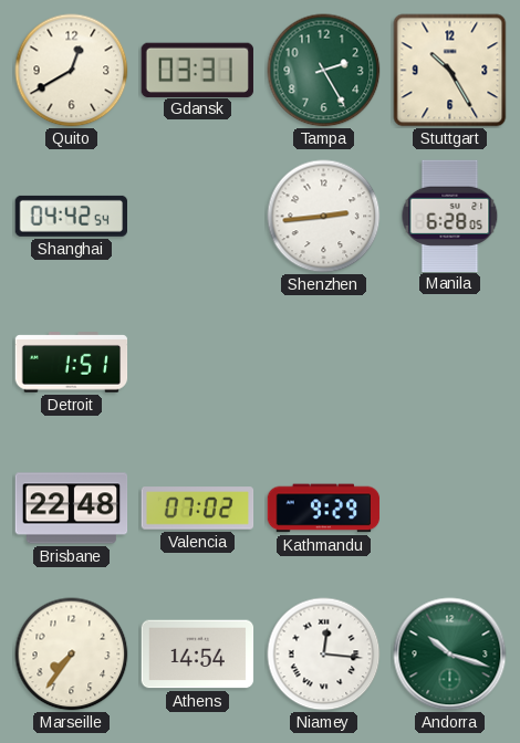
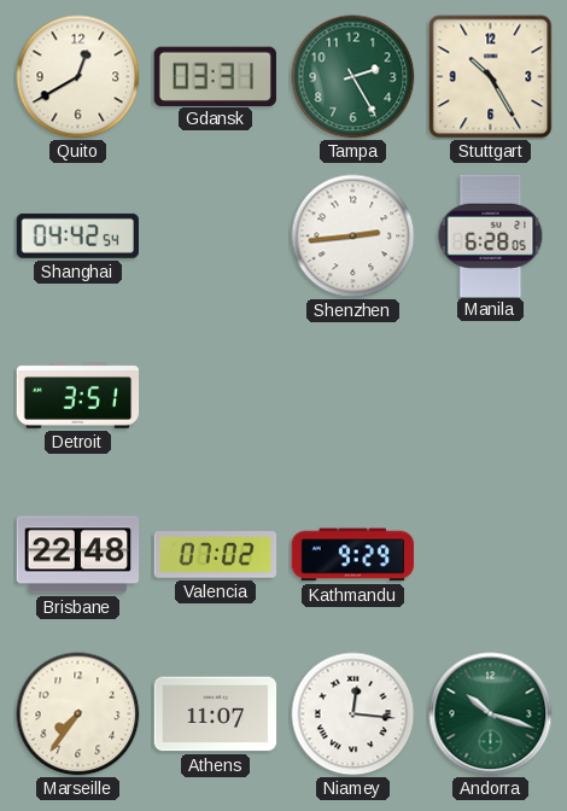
Detroit: 1:51 -> 3:51
Athens: 14:54 -> 11:07
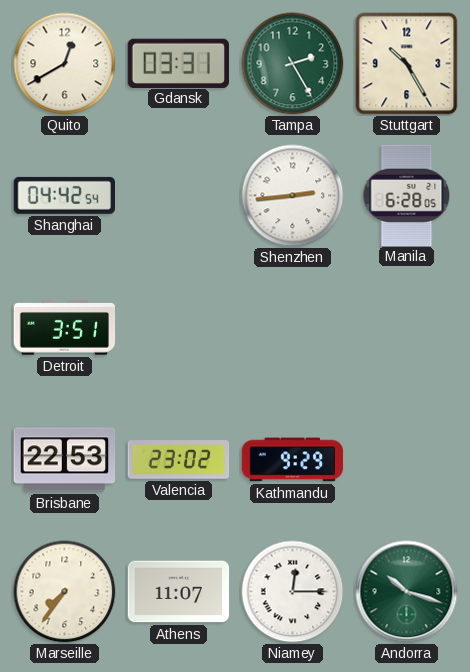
Brisbane: 22:48 -> 22:53
Valencia: 07:02 -> 23:02
Niamey: 12:16 -> 12:15
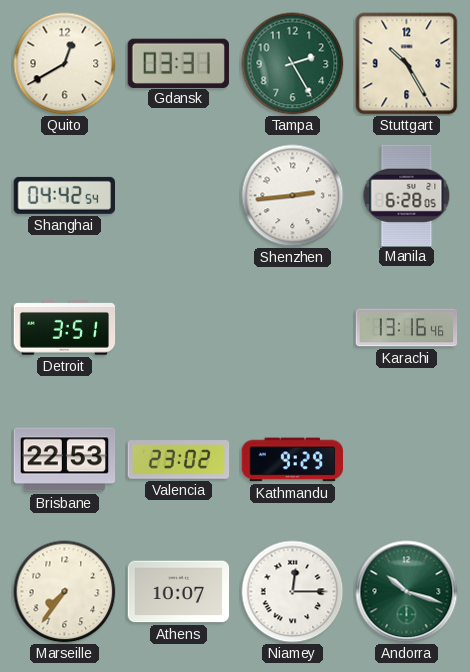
Karachi: none -> 13:16
Athens: 11:07 -> 10:07
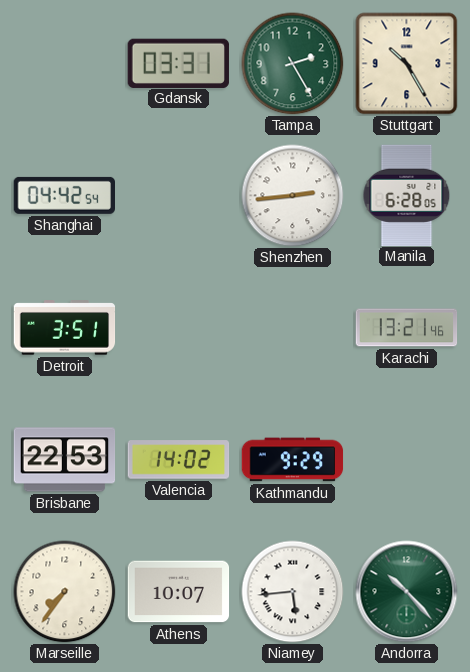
Quito: 12:40 -> none
Karachi: 13:16 -> 13:21
Valencia: 23:02 -> 14:02
Niamey: 12:15 -> 5:44
Andorra: 10:18 -> 10:23
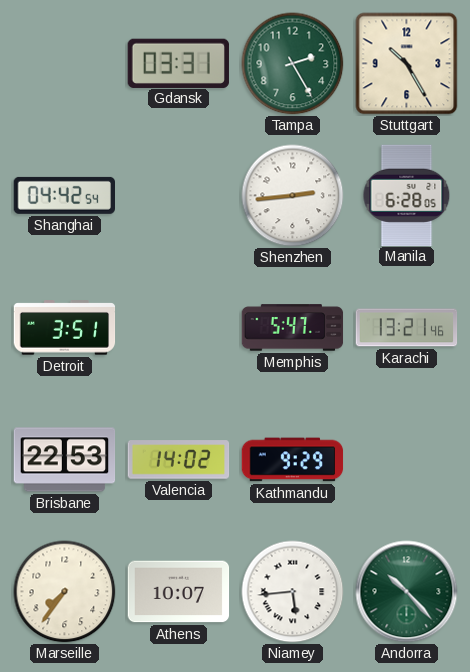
Memphis: none -> 5:47
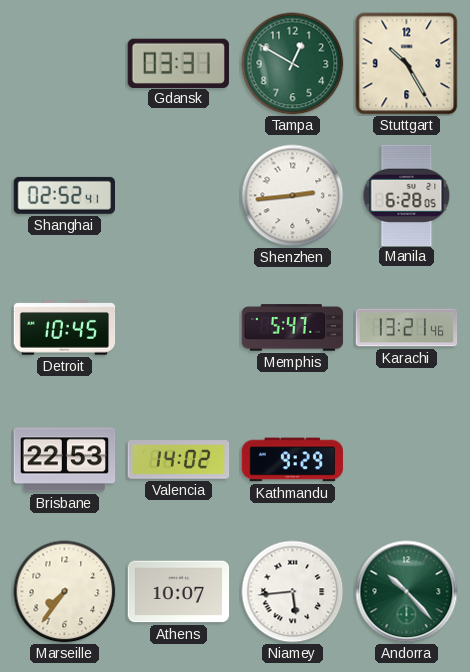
Tampa: 2:25 -> 12:50
Shanghai: 04:42 -> 02:52
Detroit: 3:51 -> 10:45
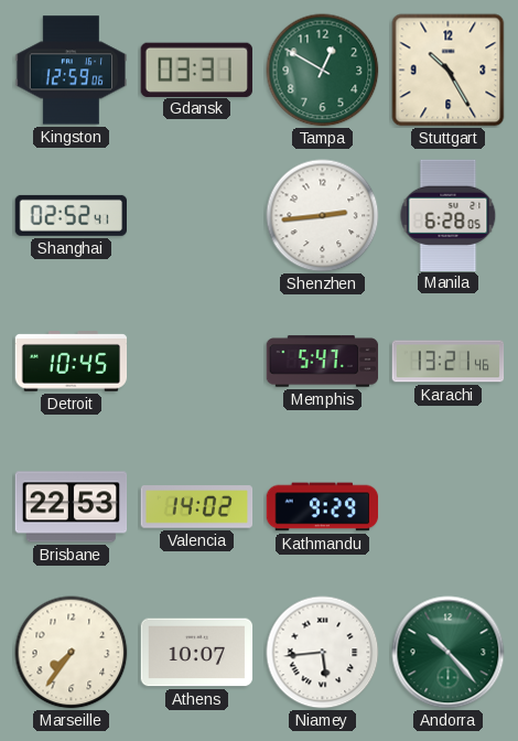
Kingston: none -> 12:59
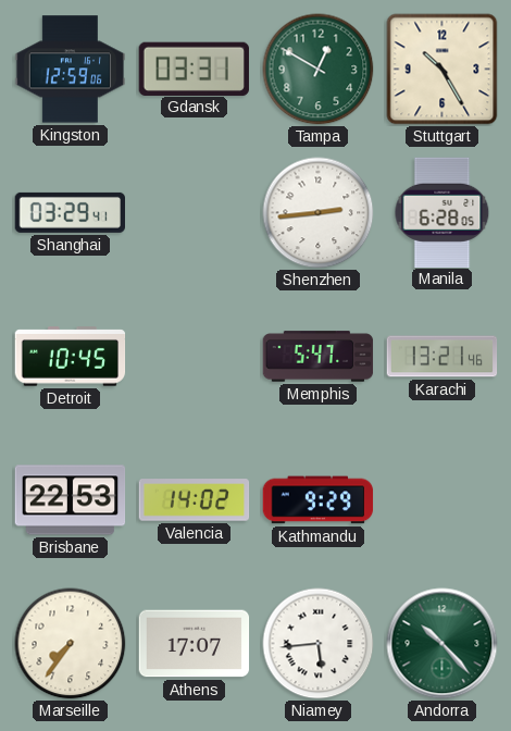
Shanghai: 02:52 -> 03:29
Athens: 10:07 -> 17:07
